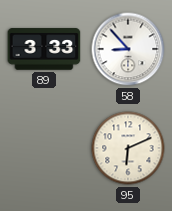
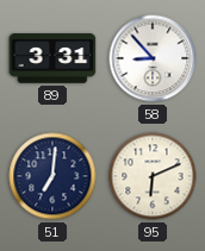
89: 3:33 -> 3:31
51: none -> 7:01
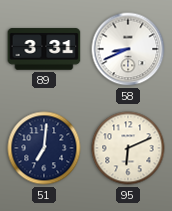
58: 8:53 -> 8:41
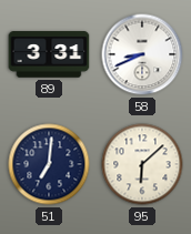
95: 6:11 -> 6:08
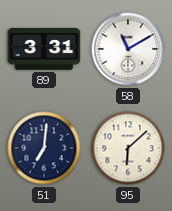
58: 8:41 -> 11:10
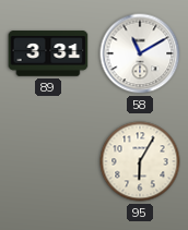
51: 7:01 -> none
95: 6:08 -> 6:05
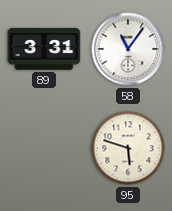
58: 11:10 -> 11:06
95: 6:05 -> 5:48
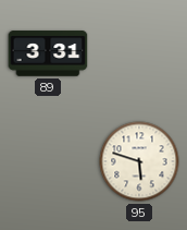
58: 11:06 -> none
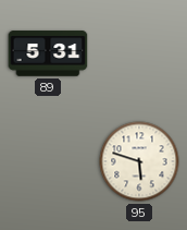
89: 3:31 -> 5:31
